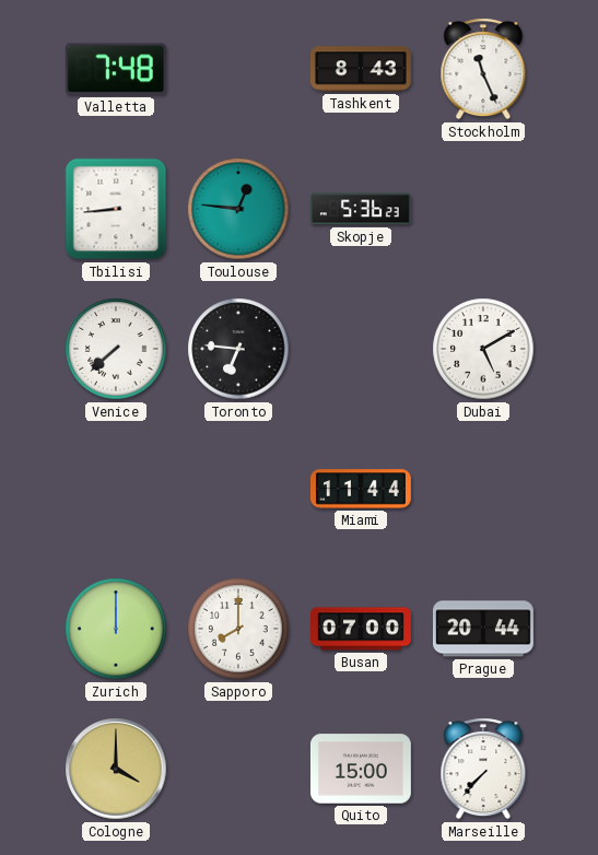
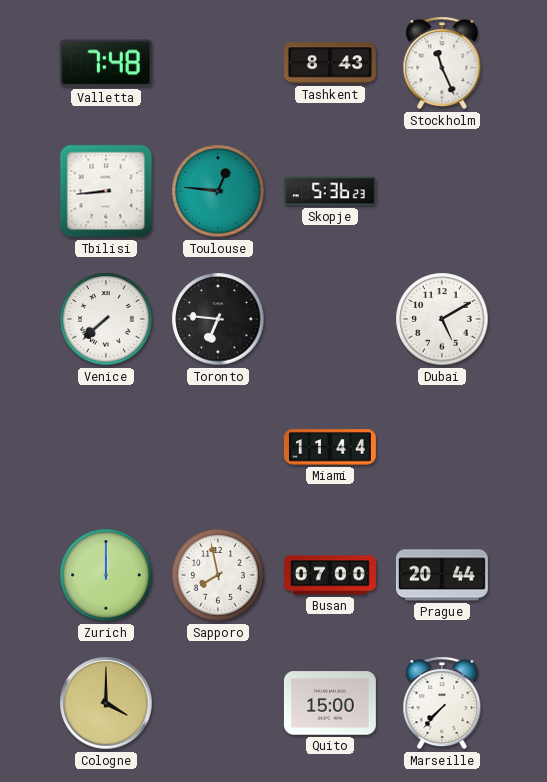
Sapporo: 8:00 -> 7:58
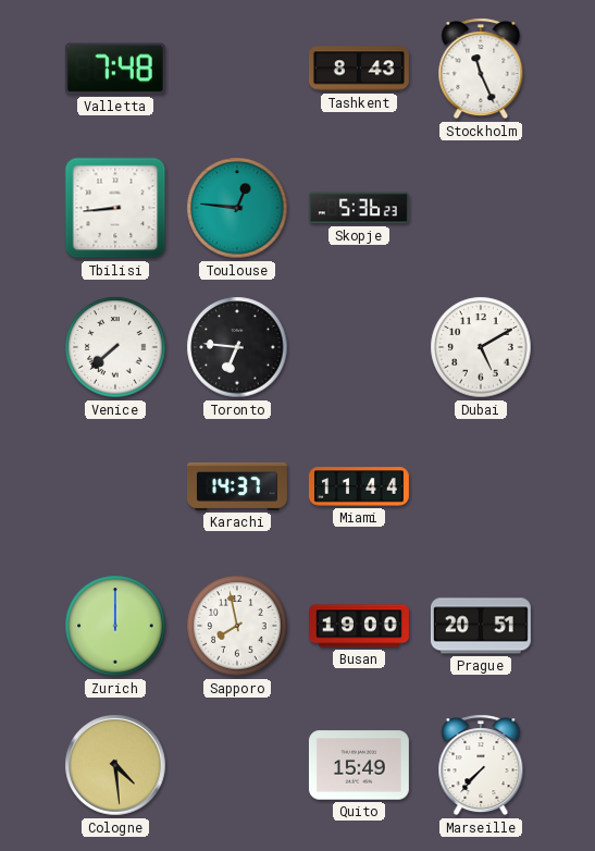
Karachi: none -> 14:37
Busan: 07:00 -> 19:00
Prague: 20:44 -> 20:51
Cologne: 4:00 -> 4:29
Quito: 15:00 -> 15:49
